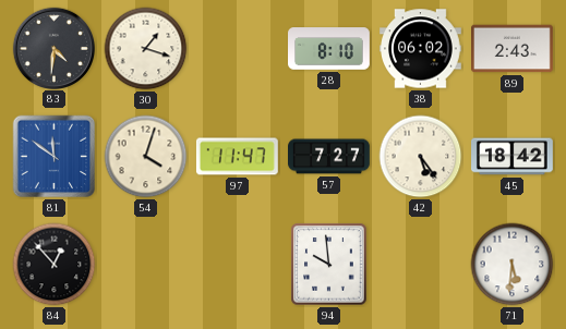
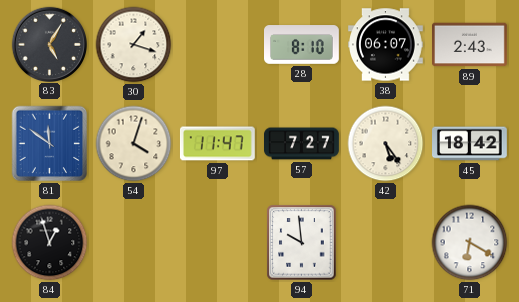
83: 4:31 -> 5:05
38: 06:02 -> 06:07
84: 12:53 -> 12:57
71: 5:31 -> 6:20
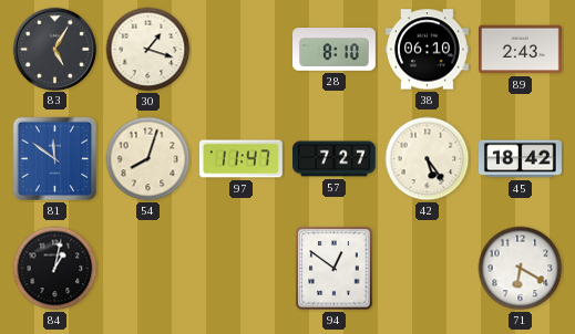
38: 06:07 -> 06:10
54: 4:03 -> 8:03
84: 12:57 -> 1:02
94: 9:59 -> 12:51
